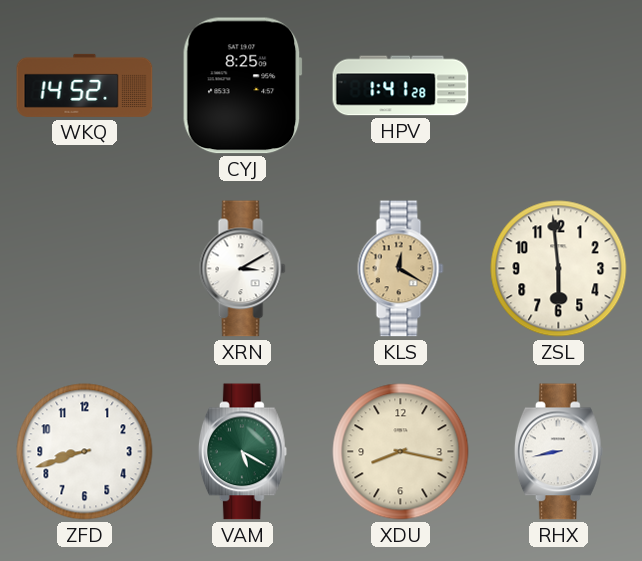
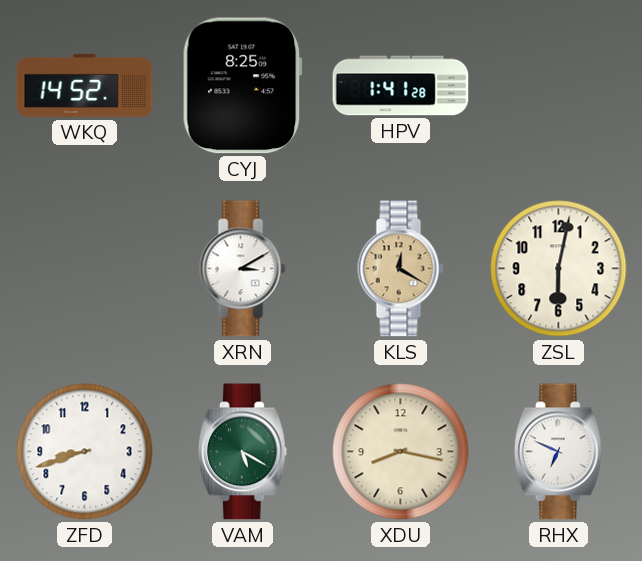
ZSL: 5:59 -> 6:02
RHX: 8:43 -> 6:49
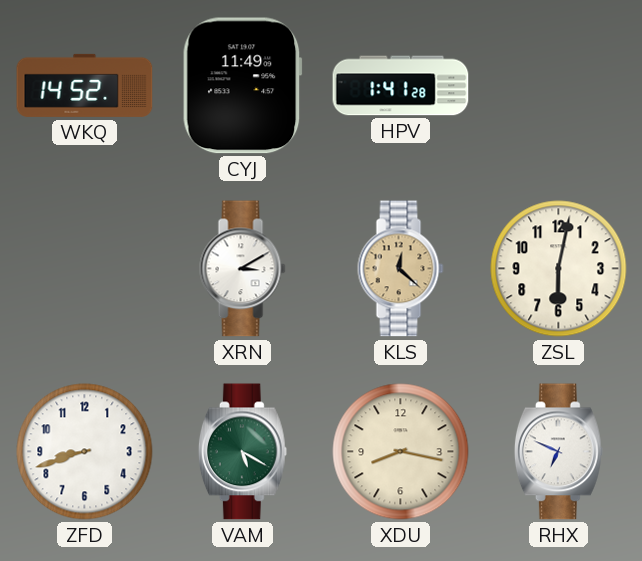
CYJ: 8:25 -> 11:49
KLS: 12:20 -> 12:22
